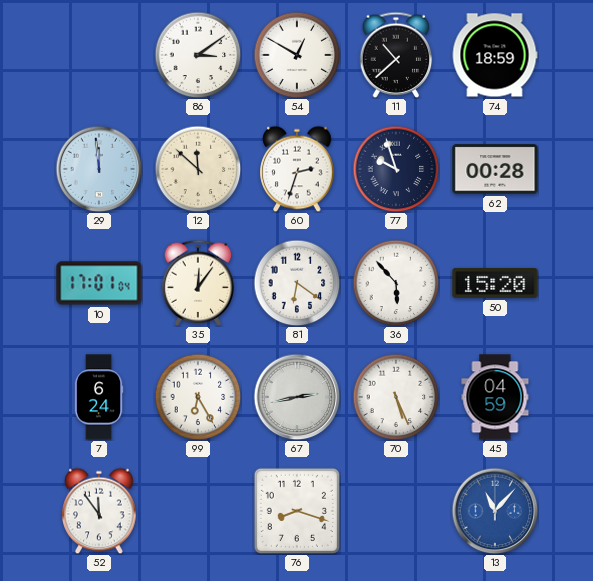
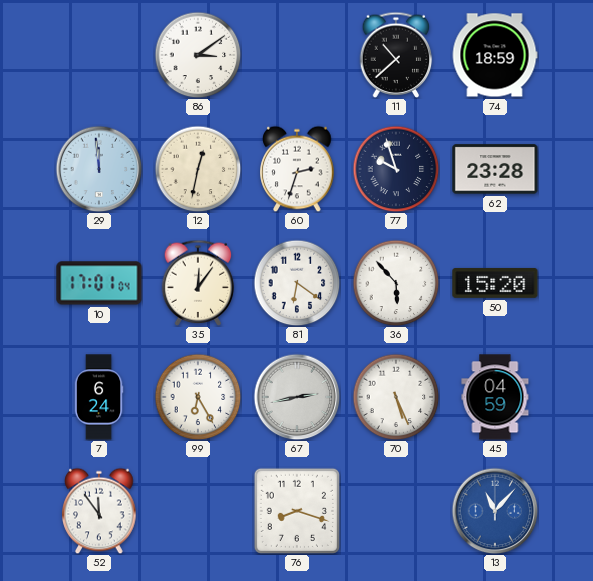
54: 12:50 -> none
12: 11:52 -> 12:32
62: 00:28 -> 23:28
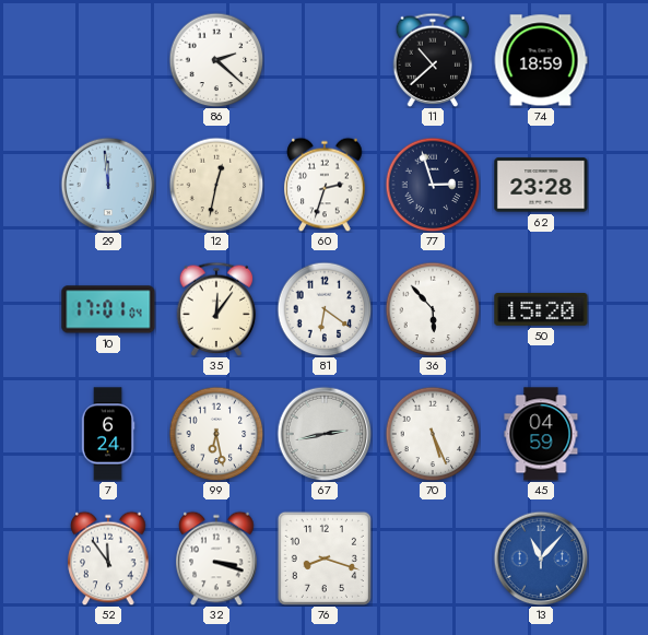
86: 3:09 -> 2:22
77: 9:57 -> 2:57
99: 6:25 -> 6:28
32: none -> 3:18
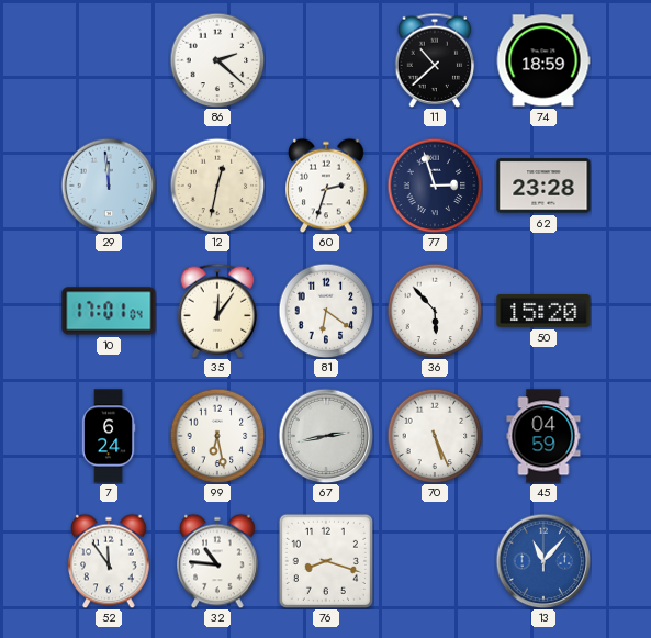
32: 3:18 -> 10:46
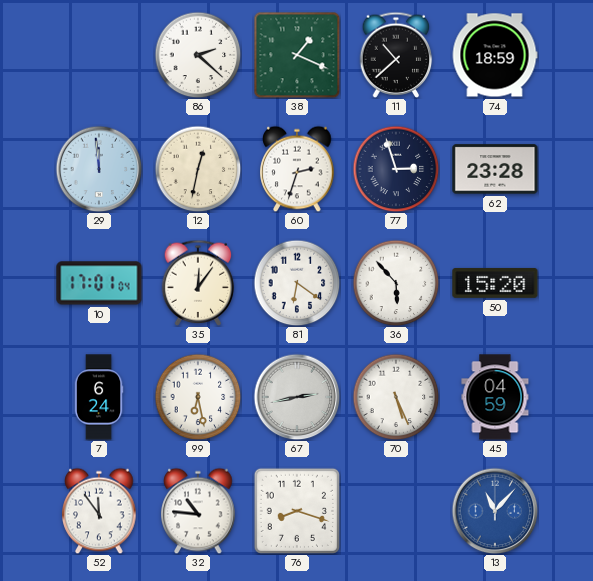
38: none -> 1:19
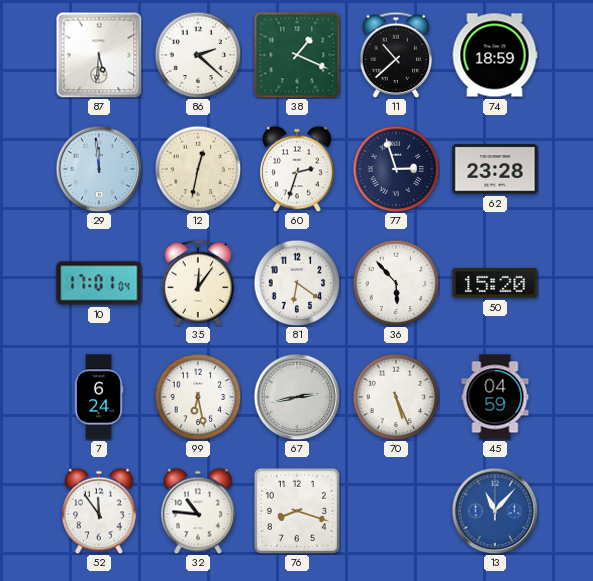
87: none -> 5:31
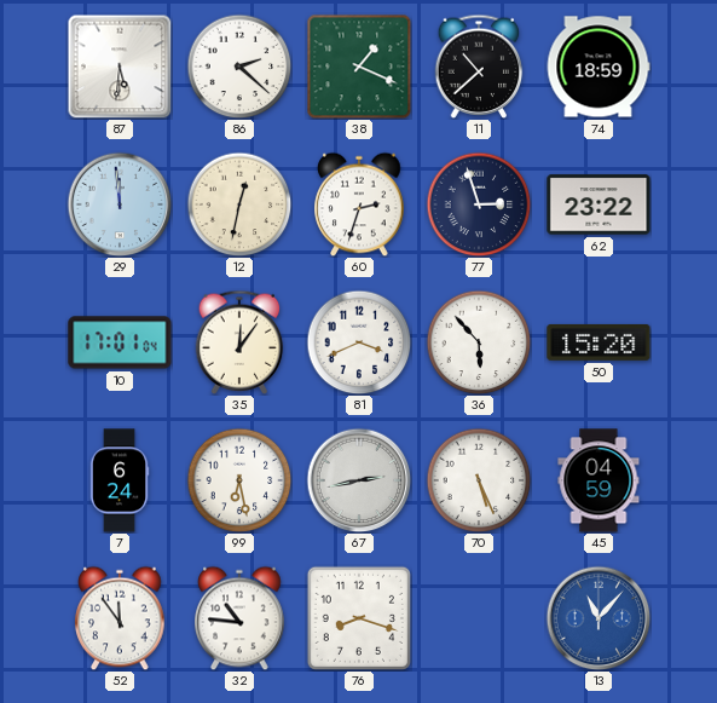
62: 23:28 -> 23:22
81: 6:21 -> 3:41
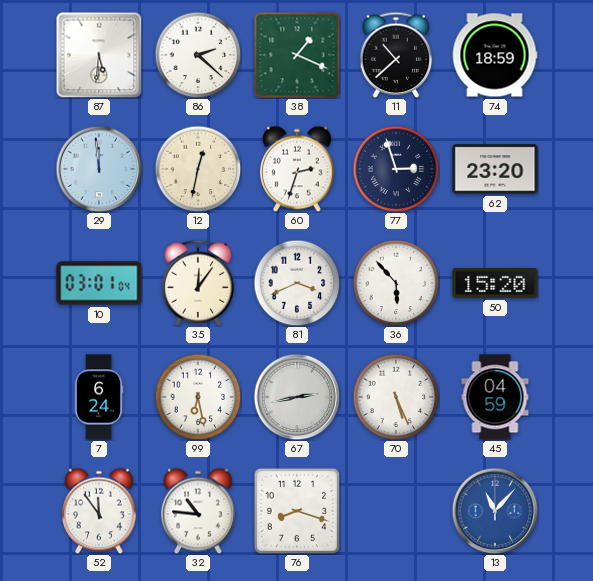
62: 23:22 -> 23:20
10: 17:01 -> 03:01
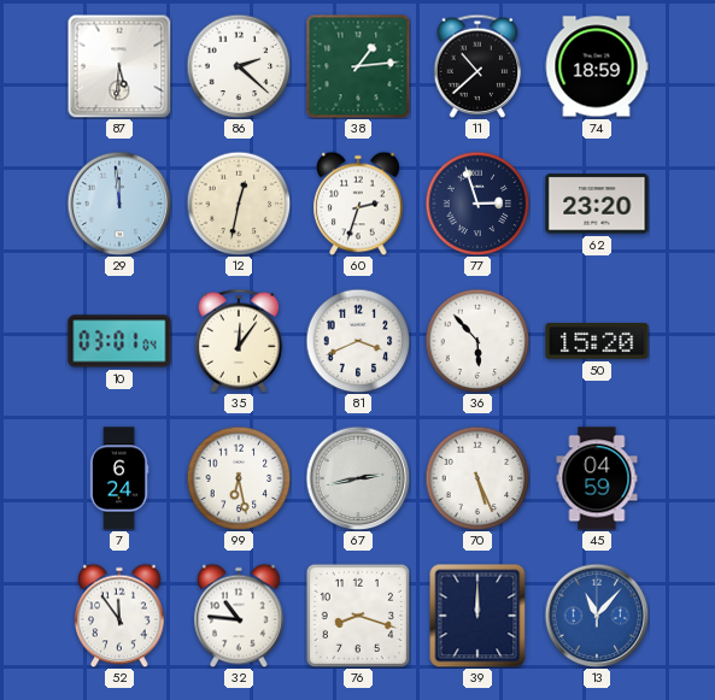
38: 1:19 -> 1:14
39: none -> 12:00
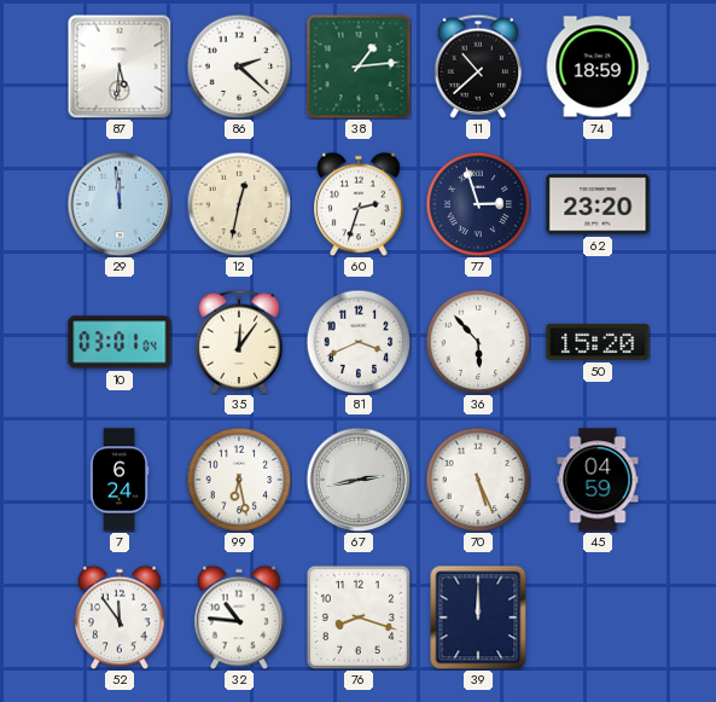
13: 11:07 -> none
